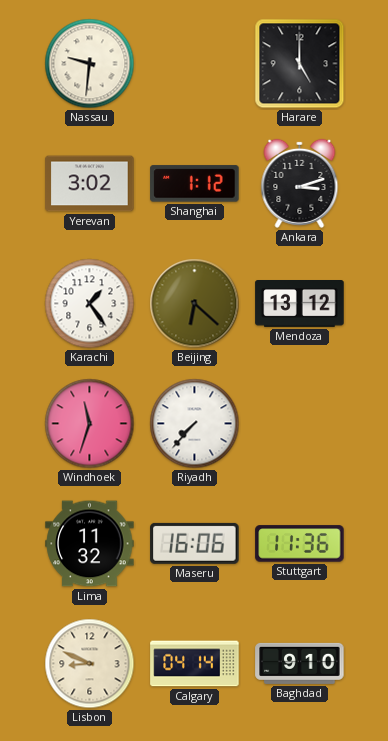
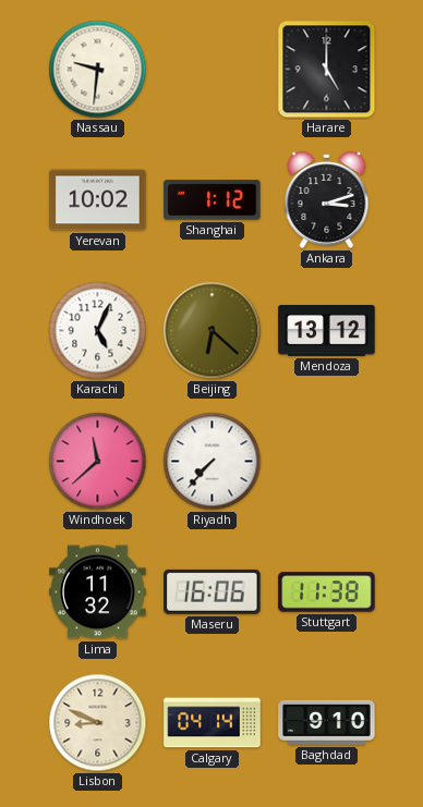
Yerevan: 3:02 -> 10:02
Karachi: 1:24 -> 5:04
Windhoek: 11:33 -> 11:38
Stuttgart: 11:36 -> 11:38
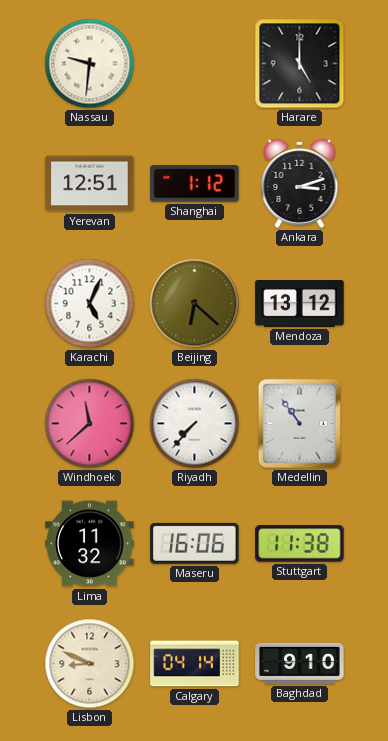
Yerevan: 10:02 -> 12:51
Medellin: none -> 10:54
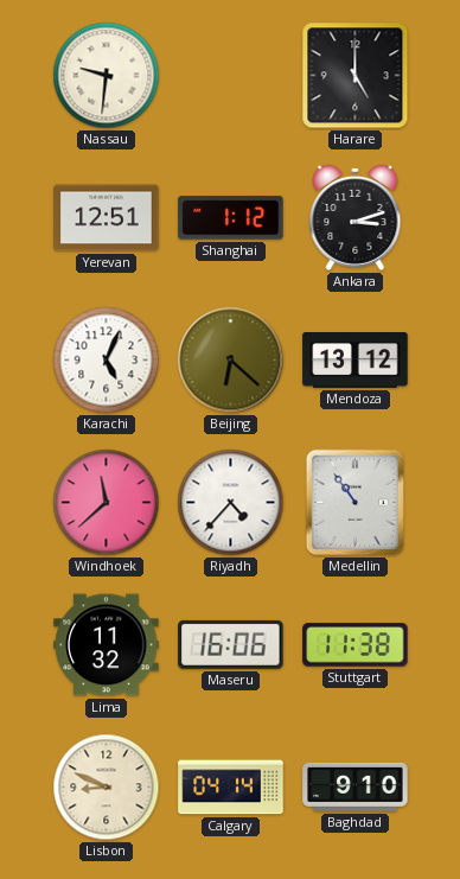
Riyadh: 7:37 -> 4:37
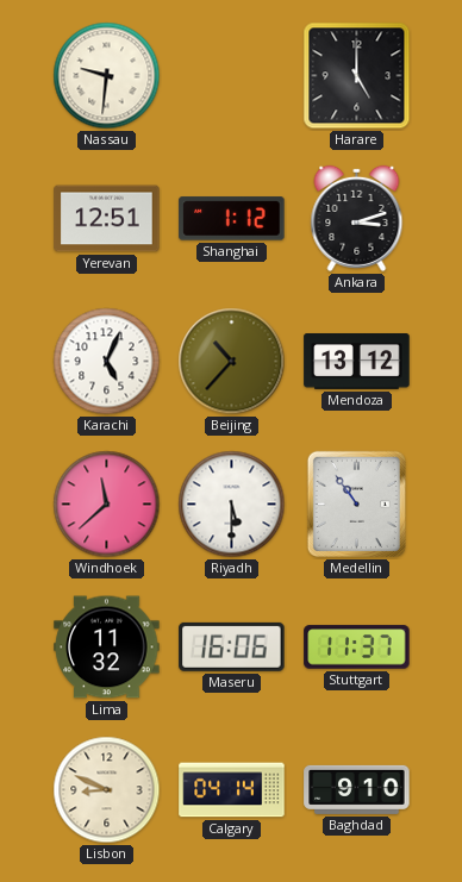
Beijing: 6:22 -> 10:37
Riyadh: 4:37 -> 5:30
Stuttgart: 11:38 -> 11:37
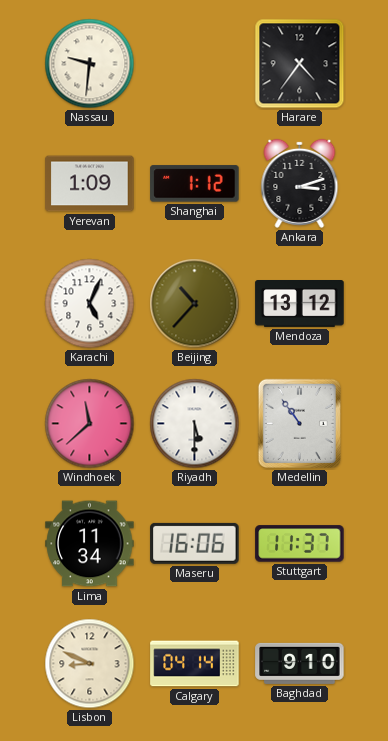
Harare: 5:00 -> 4:36
Yerevan: 12:51 -> 1:09
Lima: 11:32 -> 11:34
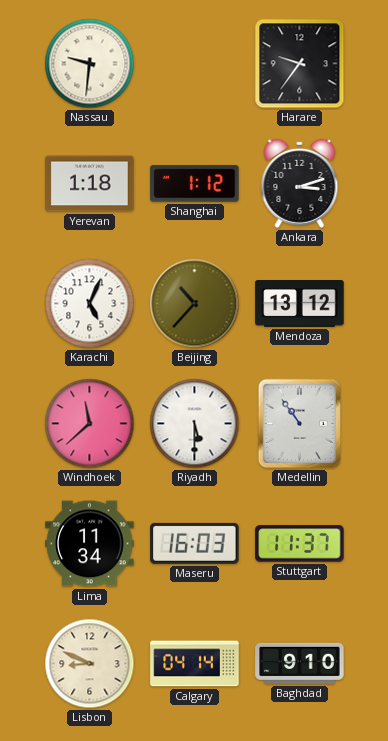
Harare: 4:36 -> 9:36
Yerevan: 1:09 -> 1:18
Maseru: 16:06 -> 16:03
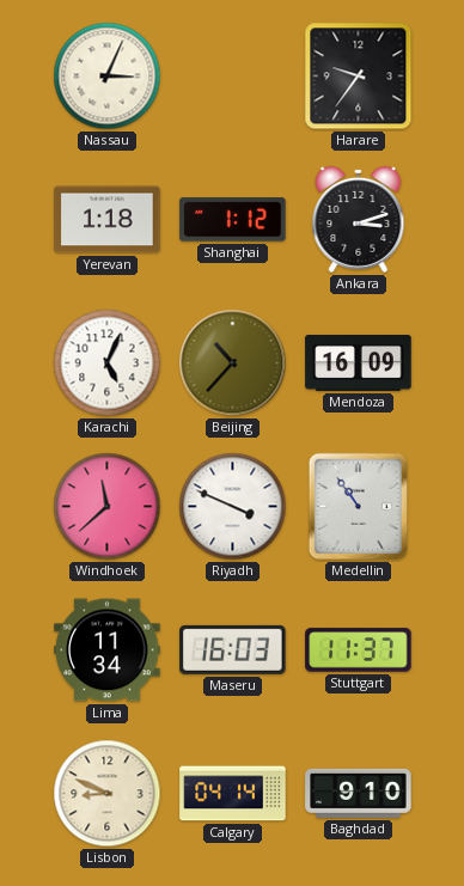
Nassau: 9:31 -> 3:04
Mendoza: 13:12 -> 16:09
Riyadh: 5:30 -> 3:49
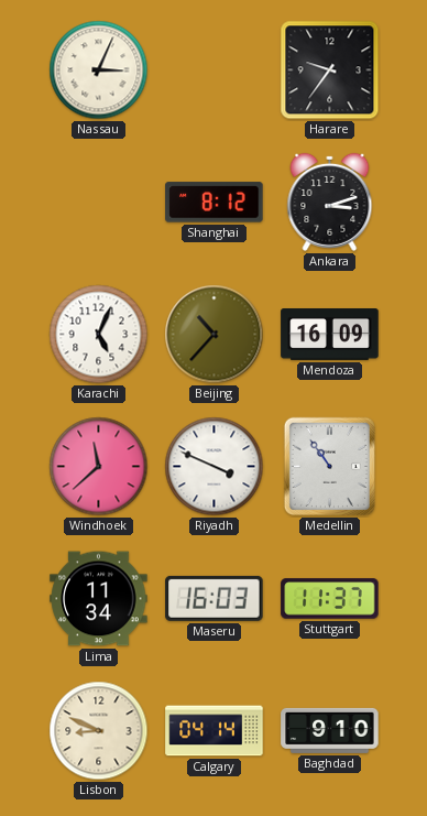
Yerevan: 1:18 -> none
Shanghai: 1:12 -> 8:12
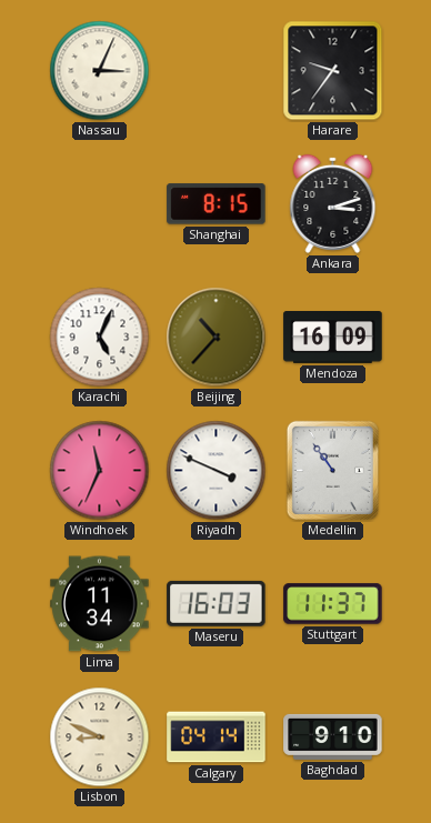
Shanghai: 8:12 -> 8:15
Windhoek: 11:38 -> 11:34
